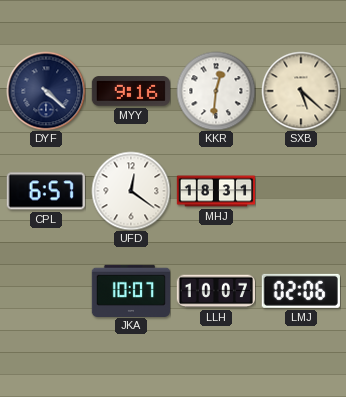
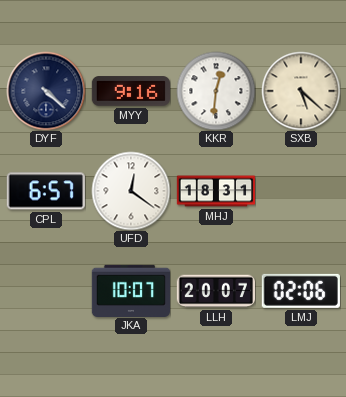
LLH: 10:07 -> 20:07
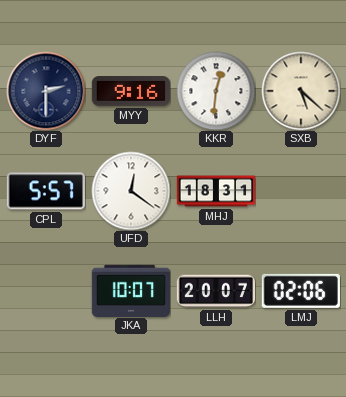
DYF: 4:22 -> 2:30
CPL: 6:57 -> 5:57
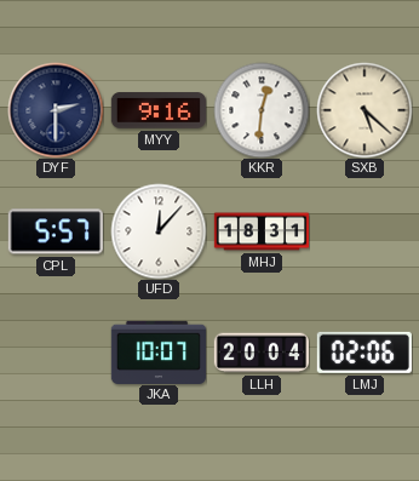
UFD: 12:21 -> 12:07
LLH: 20:07 -> 20:04
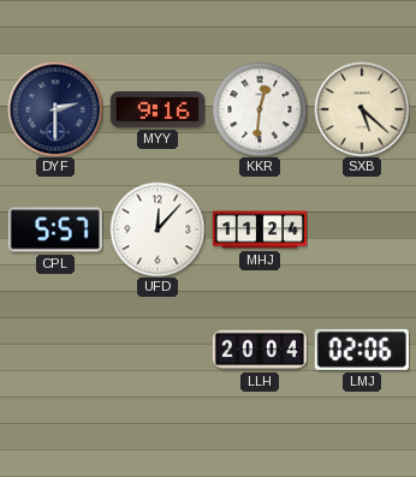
MHJ: 18:31 -> 11:24
JKA: 10:07 -> none
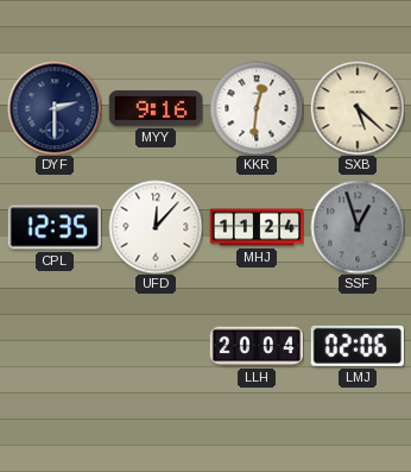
CPL: 5:57 -> 12:35
SSF: none -> 12:57
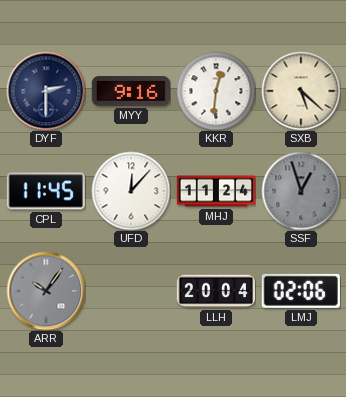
CPL: 12:35 -> 11:45
ARR: none -> 10:06
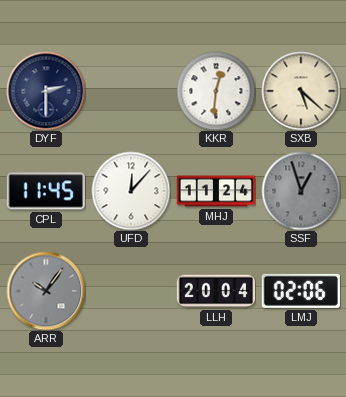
MYY: 9:16 -> none
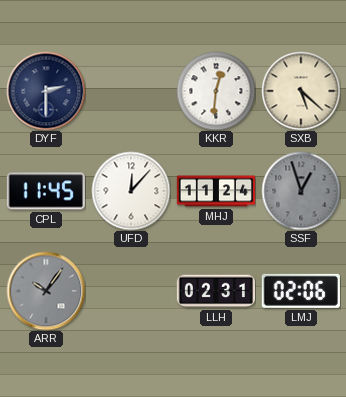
LLH: 20:04 -> 02:31
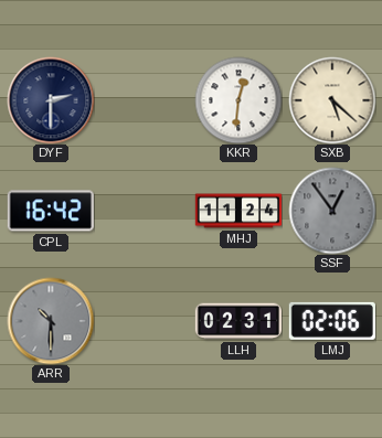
CPL: 11:45 -> 16:42
UFD: 12:07 -> none
SSF: 12:57 -> 12:54
ARR: 10:06 -> 10:30
